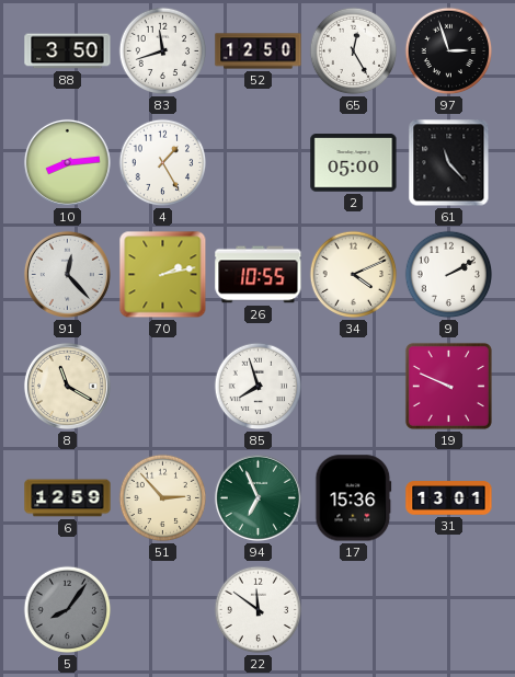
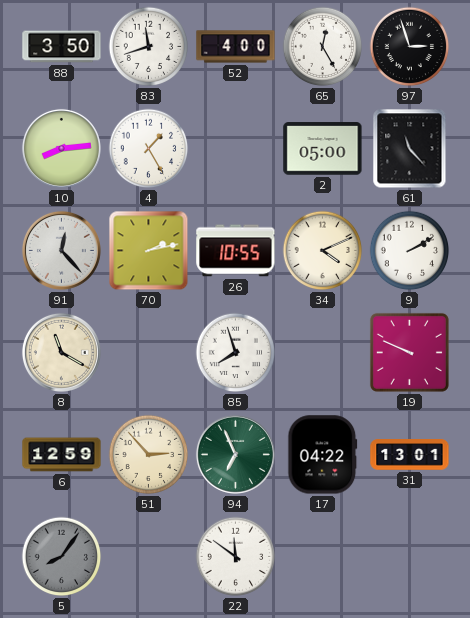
52: 12:50 -> 4:00
17: 15:36 -> 04:22
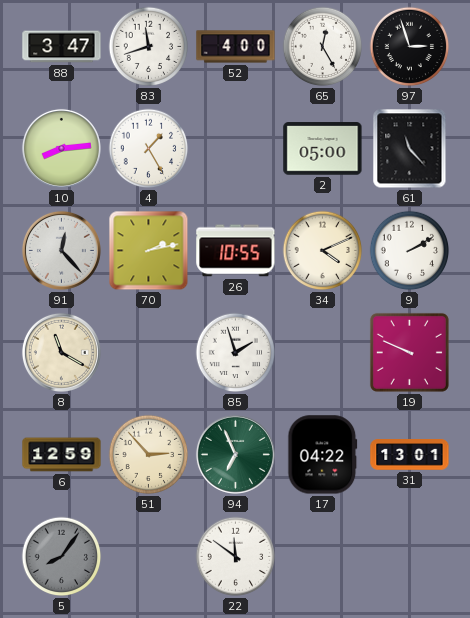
88: 3:50 -> 3:47
85: 7:57 -> 1:57
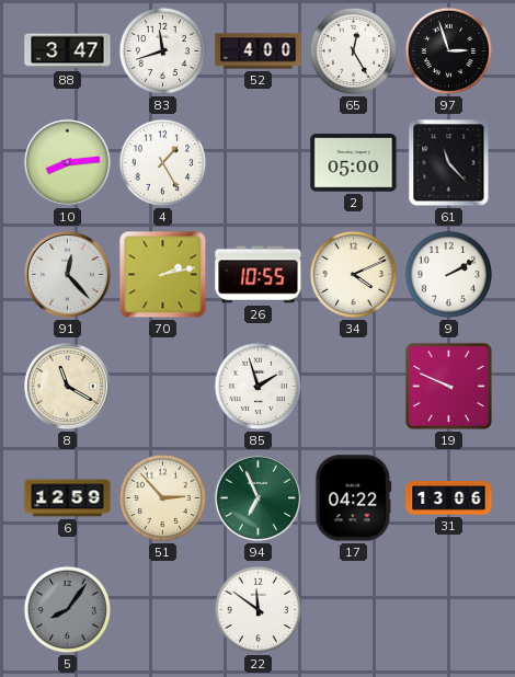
31: 13:01 -> 13:06
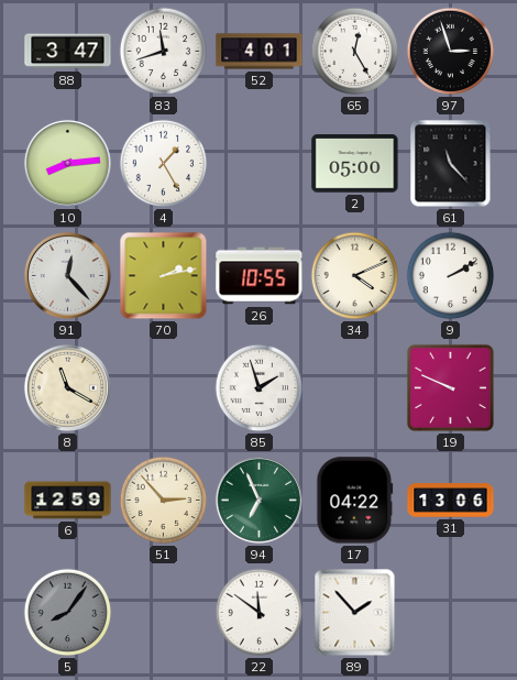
52: 4:00 -> 4:01
89: none -> 1:53
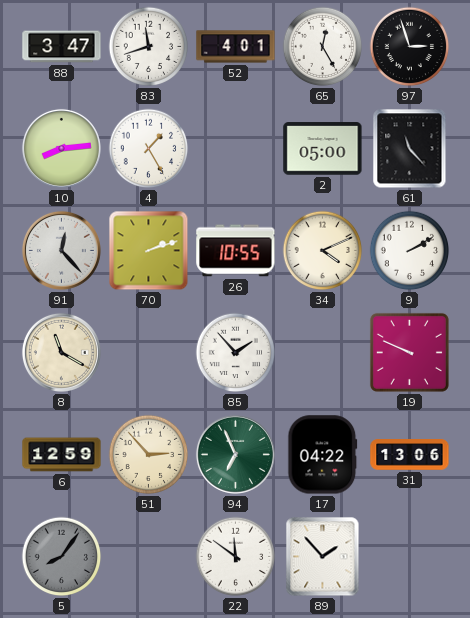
70: 2:13 -> 2:12
85: 1:57 -> 1:53
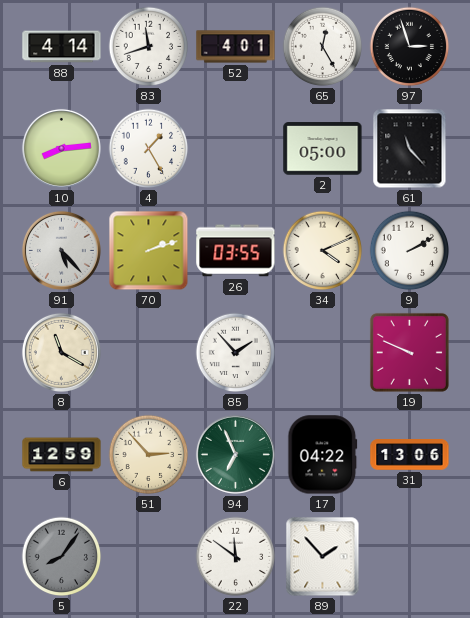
88: 3:47 -> 4:14
91: 12:23 -> 5:23
26: 10:55 -> 03:55
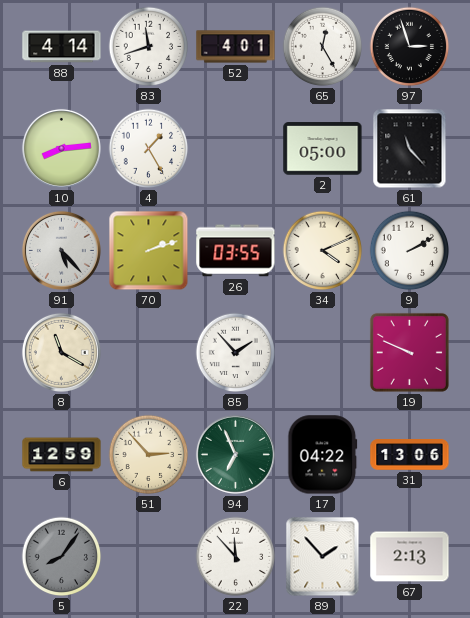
22: 11:51 -> 11:53
67: none -> 2:13
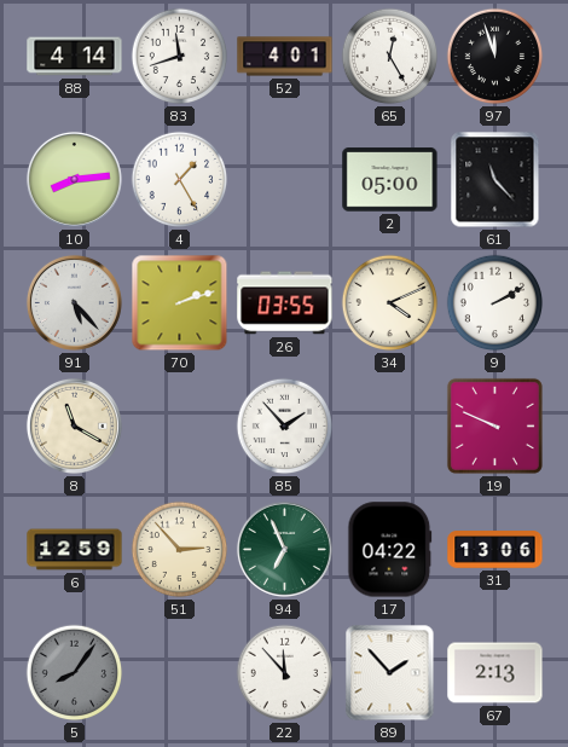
97: 2:57 -> 11:57
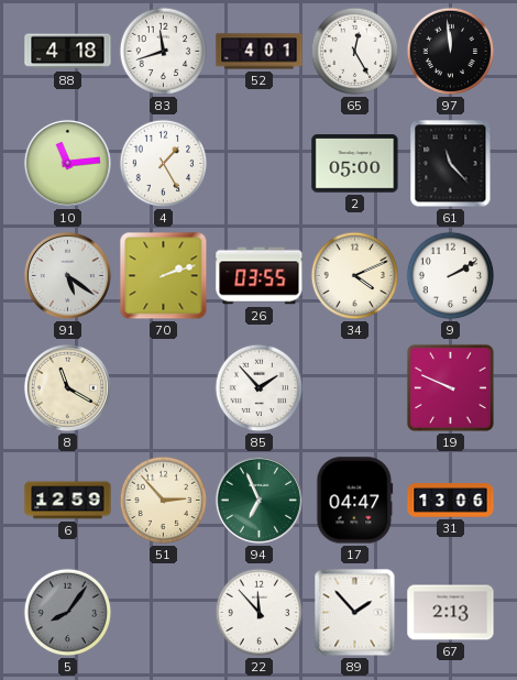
88: 4:14 -> 4:18
97: 11:57 -> 11:59
10: 8:14 -> 11:14
91: 5:23 -> 5:21
17: 04:22 -> 04:47
